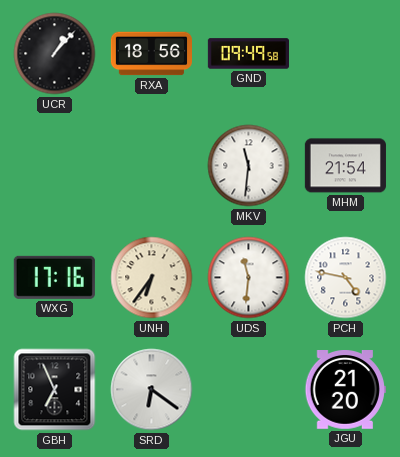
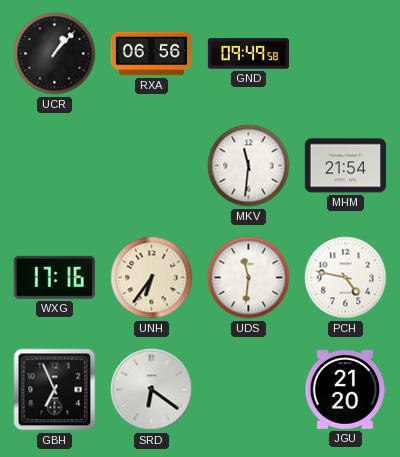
RXA: 18:56 -> 06:56
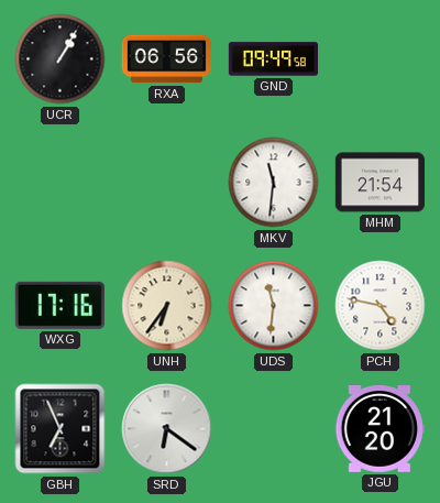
UCR: 1:07 -> 1:05
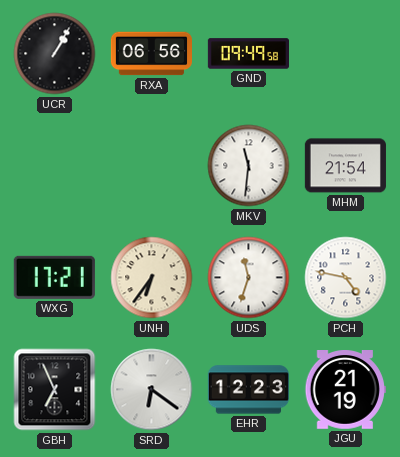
WXG: 17:16 -> 17:21
UDS: 11:31 -> 11:33
EHR: none -> 12:23
JGU: 21:20 -> 21:19
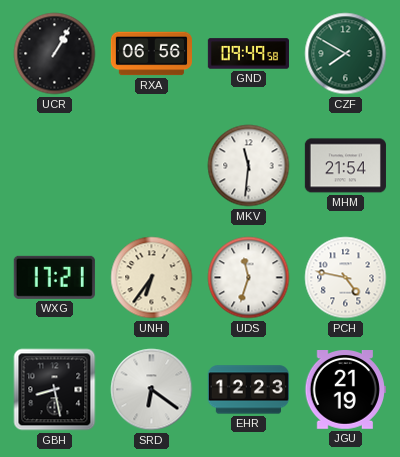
CZF: none -> 7:50
GBH: 6:56 -> 8:28
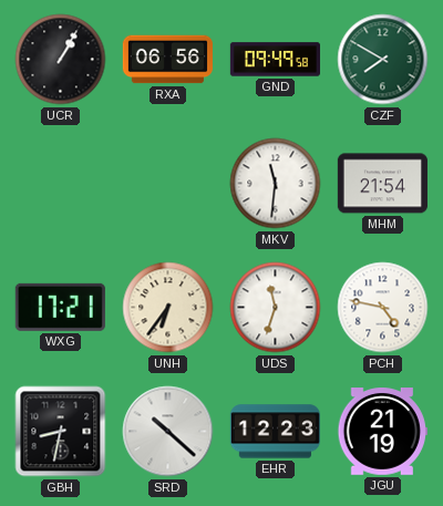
GBH: 8:28 -> 8:32
SRD: 6:21 -> 10:22
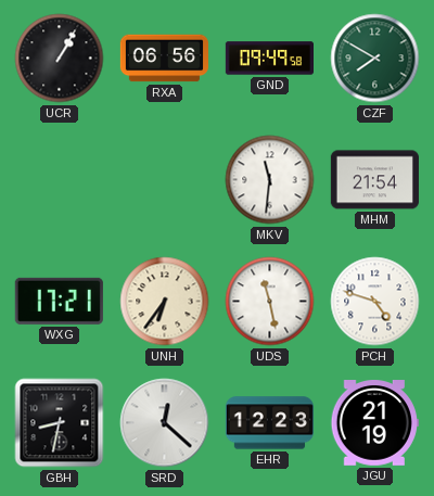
UDS: 11:33 -> 11:28
PCH: 4:47 -> 4:48
SRD: 10:22 -> 12:22
